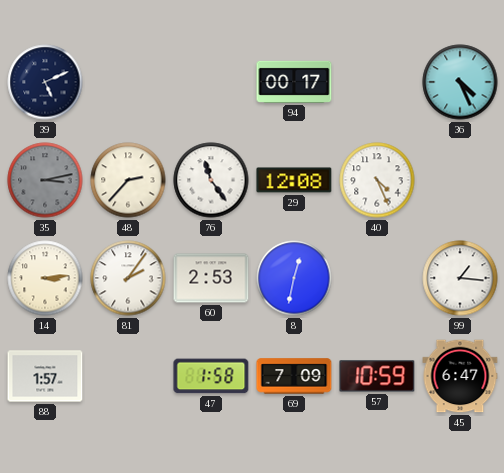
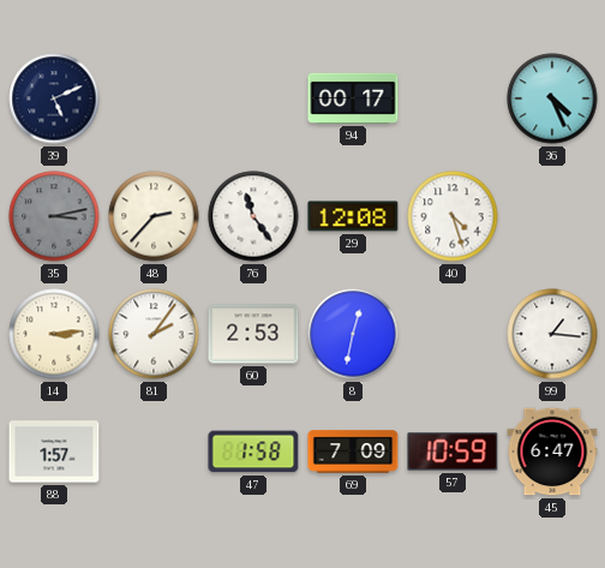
40: 4:26 -> 4:27
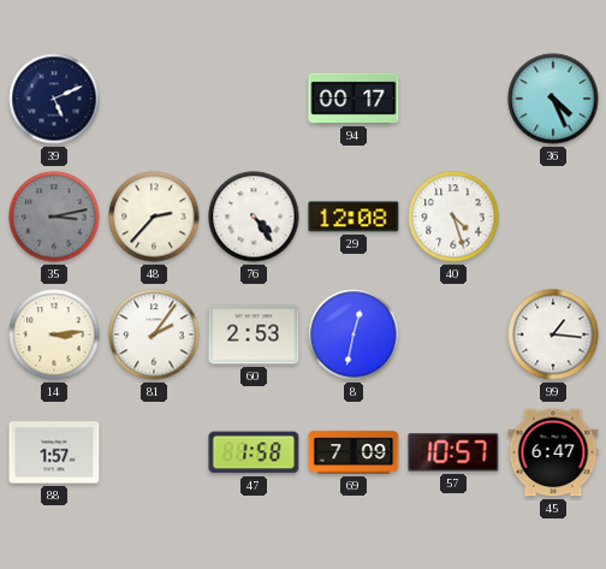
76: 11:24 -> 4:24
57: 10:59 -> 10:57
